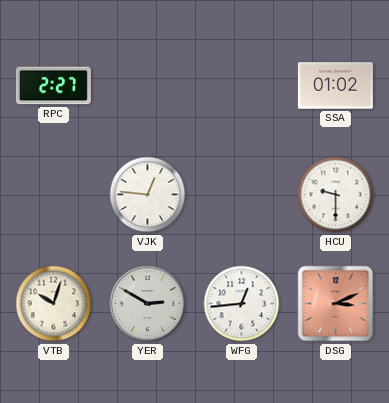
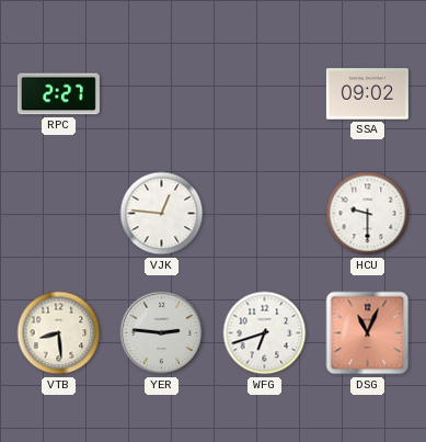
SSA: 01:02 -> 09:02
VTB: 10:03 -> 8:29
YER: 2:50 -> 2:46
WFG: 12:44 -> 6:42
DSG: 3:11 -> 11:04
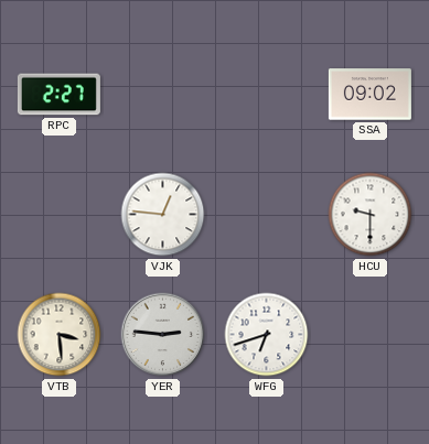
VTB: 8:29 -> 3:29
DSG: 11:04 -> none
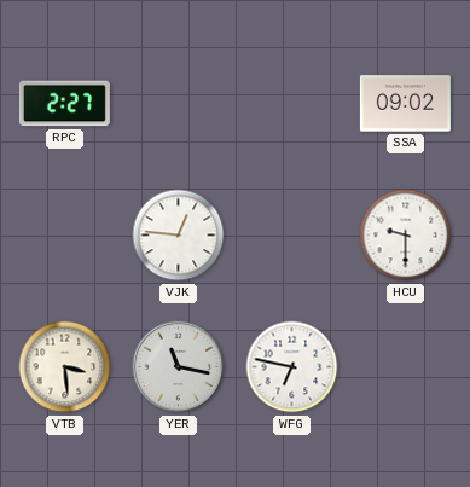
YER: 2:46 -> 11:17
WFG: 6:42 -> 6:47
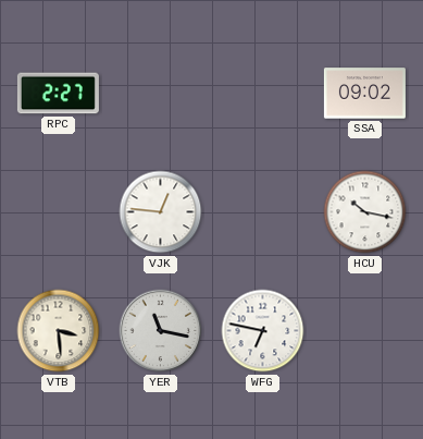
HCU: 9:30 -> 10:17
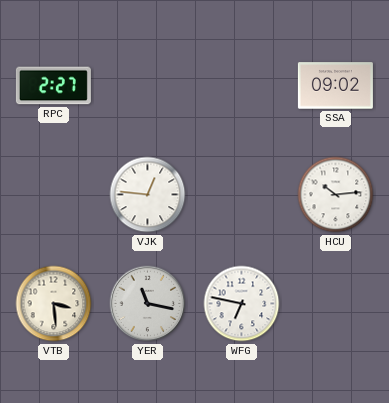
HCU: 10:17 -> 10:14
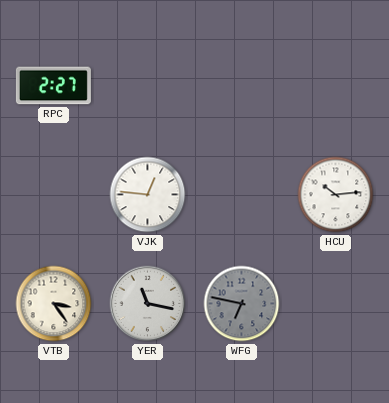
SSA: 09:02 -> none
VTB: 3:29 -> 3:24
WFG dial: white -> grey
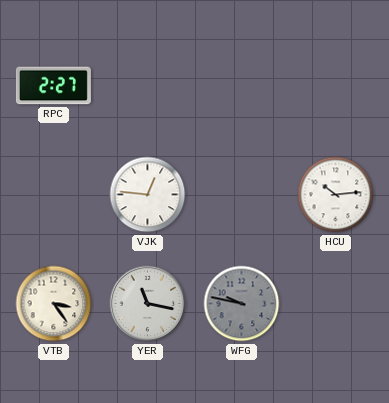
WFG: 6:47 -> 9:47
